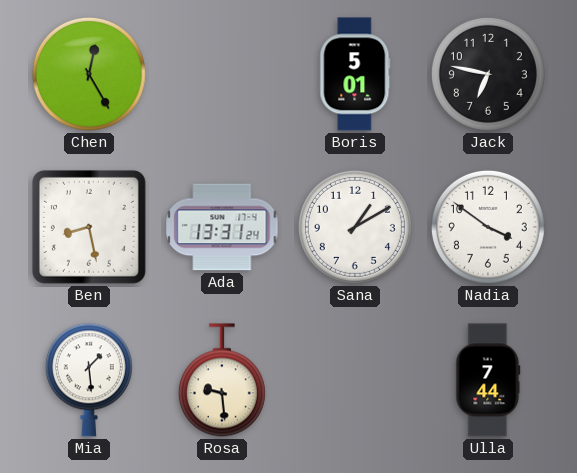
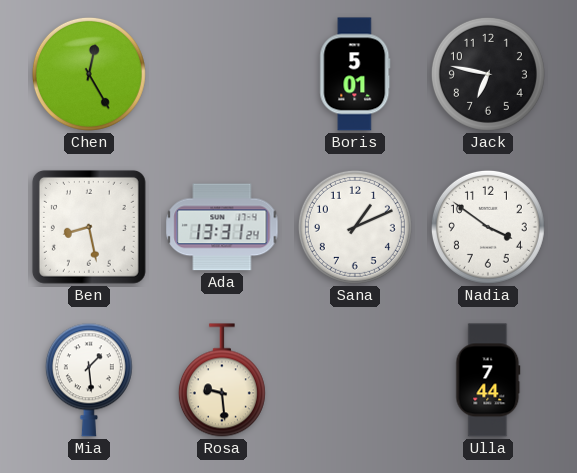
Sana: 1:10 -> 1:11
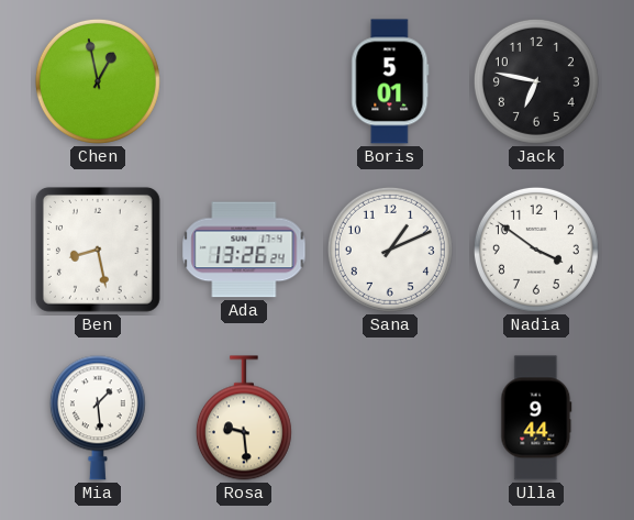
Chen: 12:25 -> 12:58
Ada: 13:31 -> 13:26
Ulla: 7:44 -> 9:44
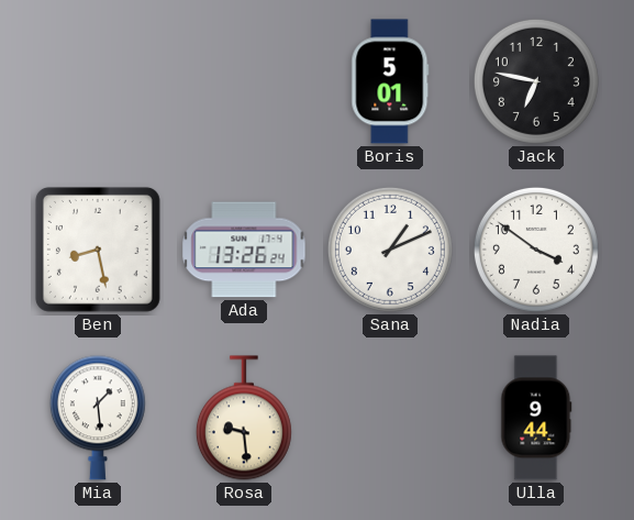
Chen: 12:58 -> none
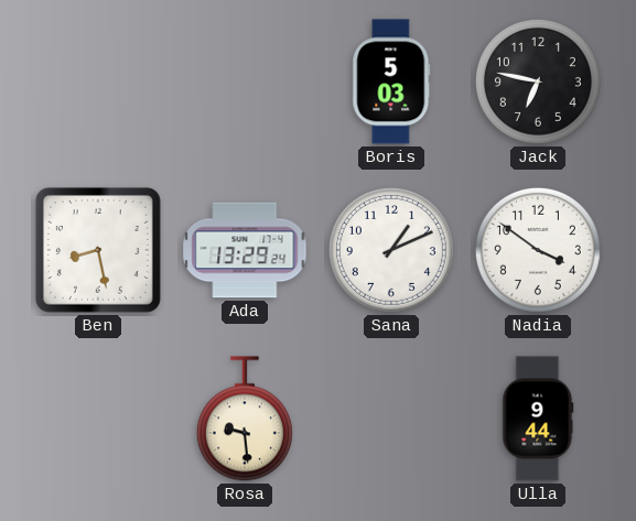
Boris: 5:01 -> 5:03
Ada: 13:26 -> 13:29
Mia: 1:29 -> none
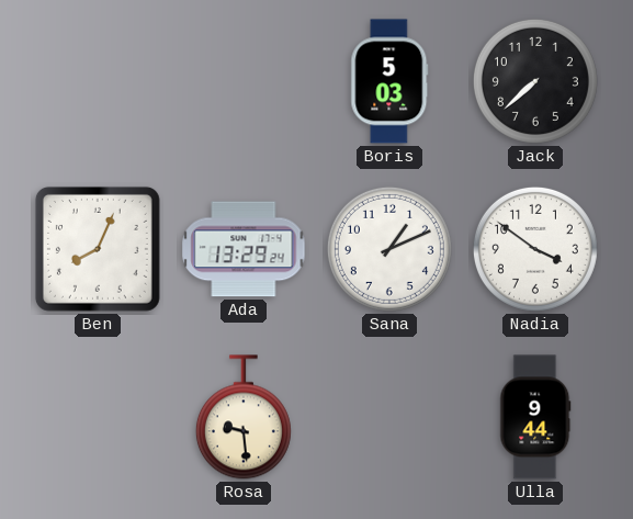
Jack: 6:47 -> 7:38
Ben: 8:28 -> 8:04
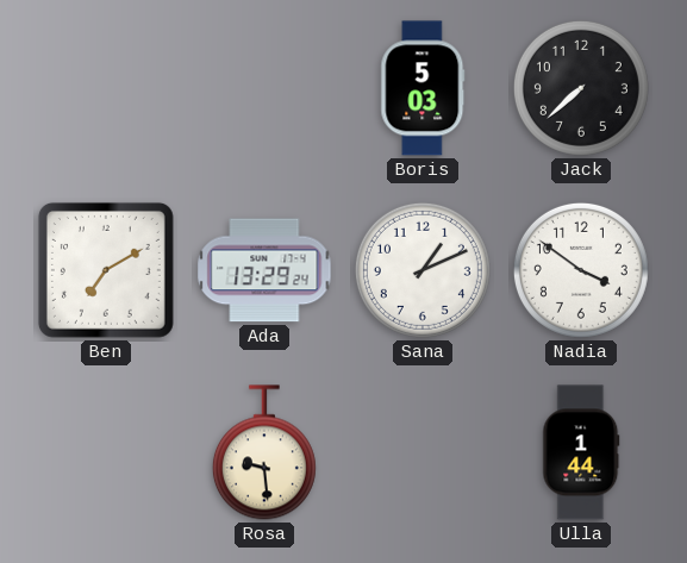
Ben: 8:04 -> 7:10
Ulla: 9:44 -> 1:44
